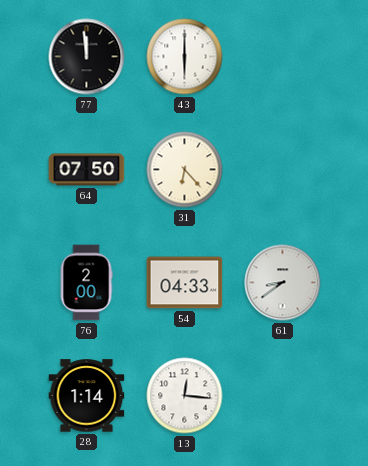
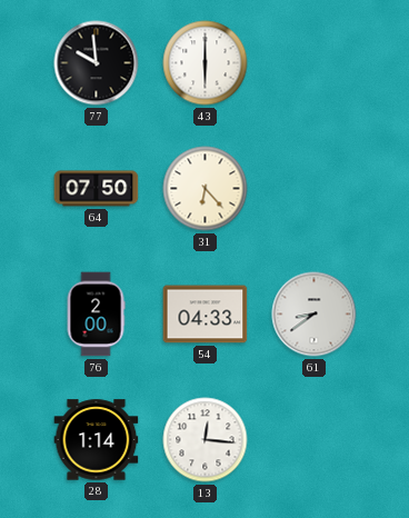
77: 11:59 -> 9:59
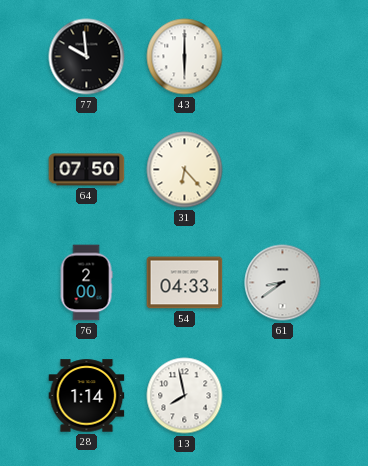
13: 12:16 -> 7:58
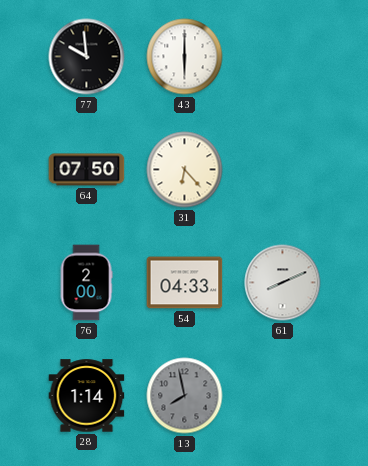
61: 8:39 -> 8:11
13 dial: white -> grey
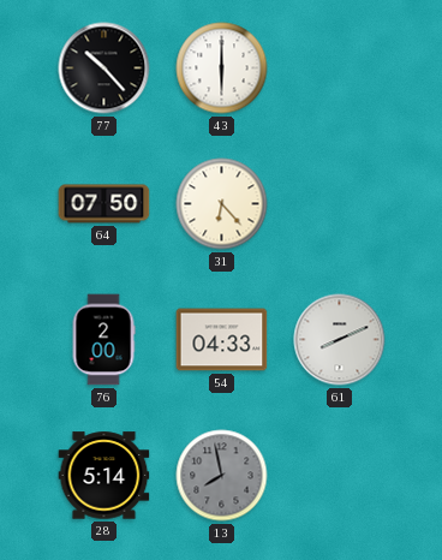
77: 9:59 -> 10:23
28: 1:14 -> 5:14
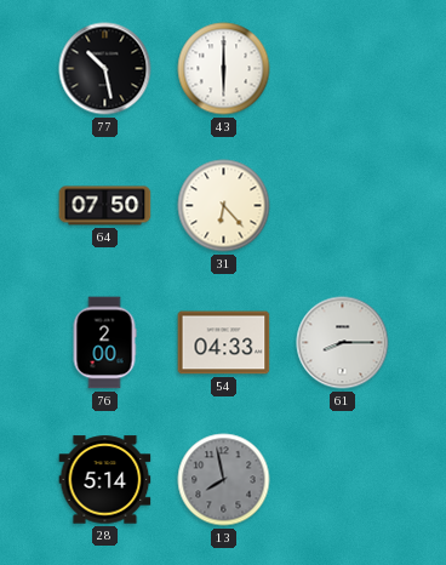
77: 10:23 -> 10:28
61: 8:11 -> 8:15
